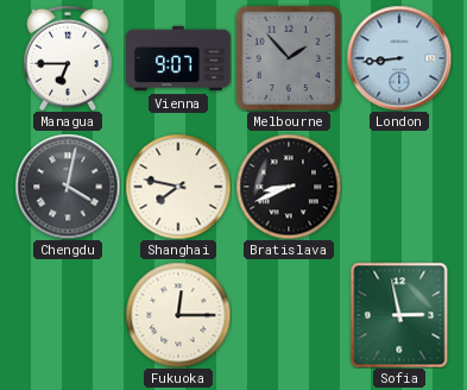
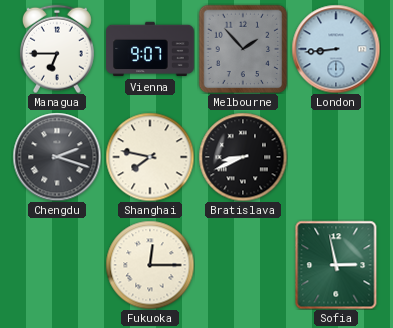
Chengdu: 4:02 -> 2:18
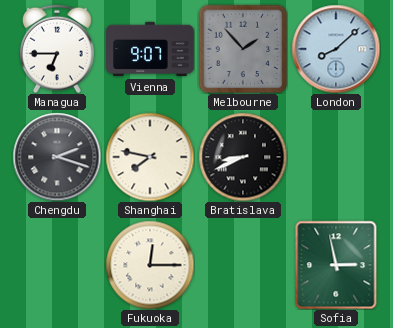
London: 8:44 -> 8:08
